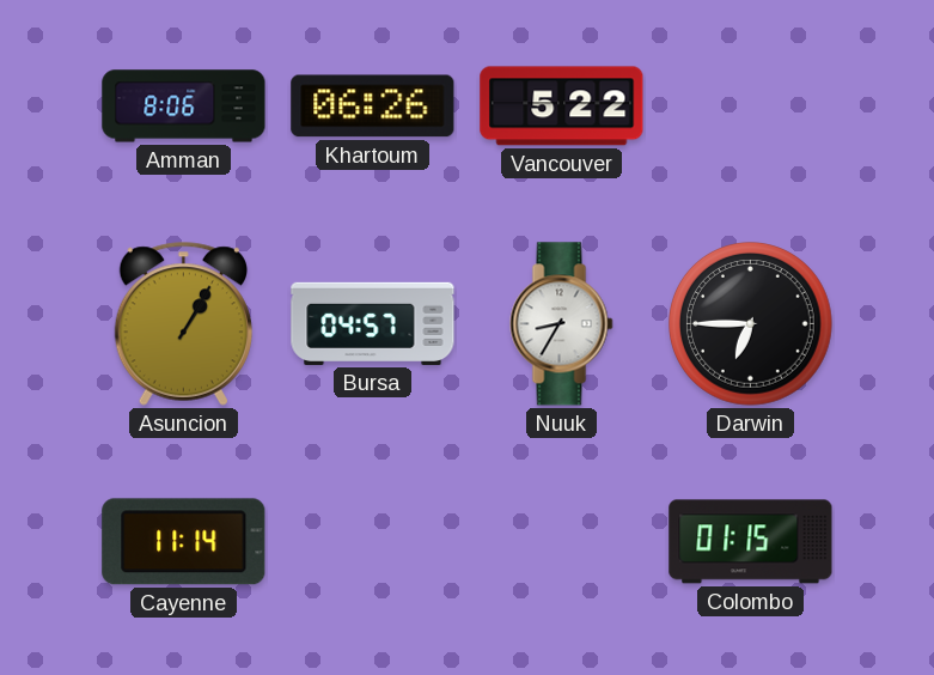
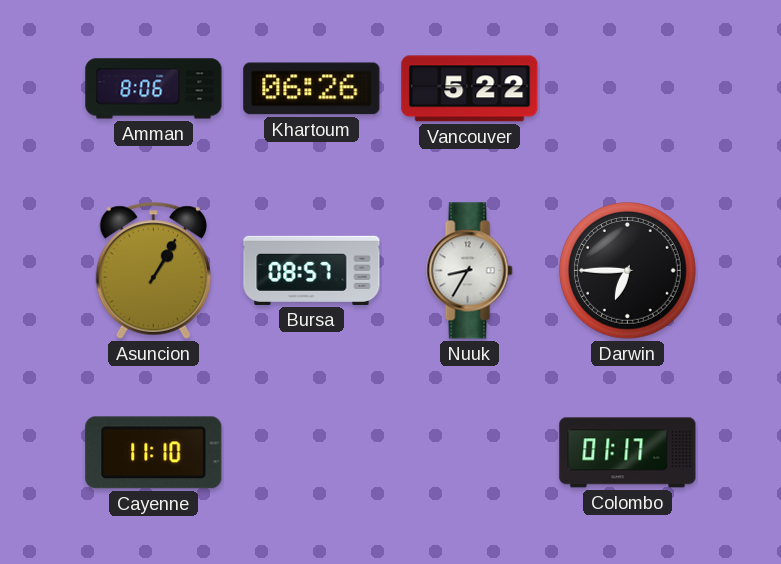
Bursa: 04:57 -> 08:57
Cayenne: 11:14 -> 11:10
Colombo: 01:15 -> 01:17
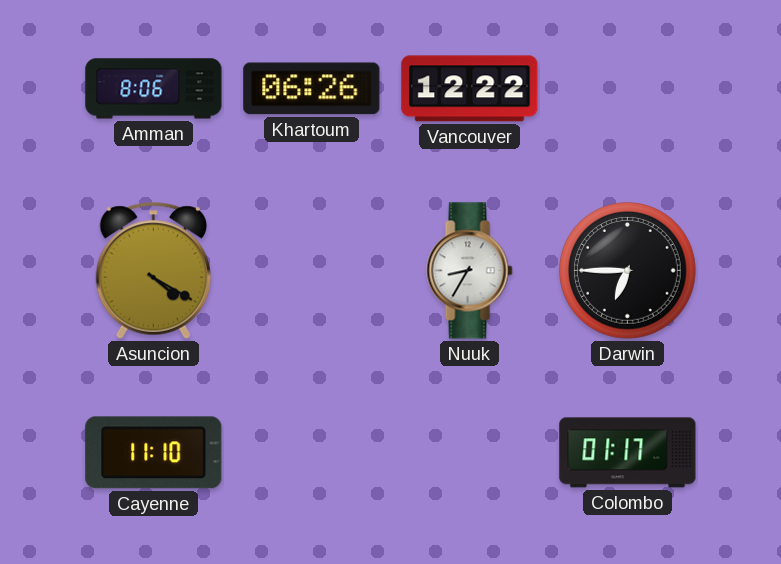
Vancouver: 5:22 -> 12:22
Asuncion: 1:05 -> 4:20
Bursa: 08:57 -> none
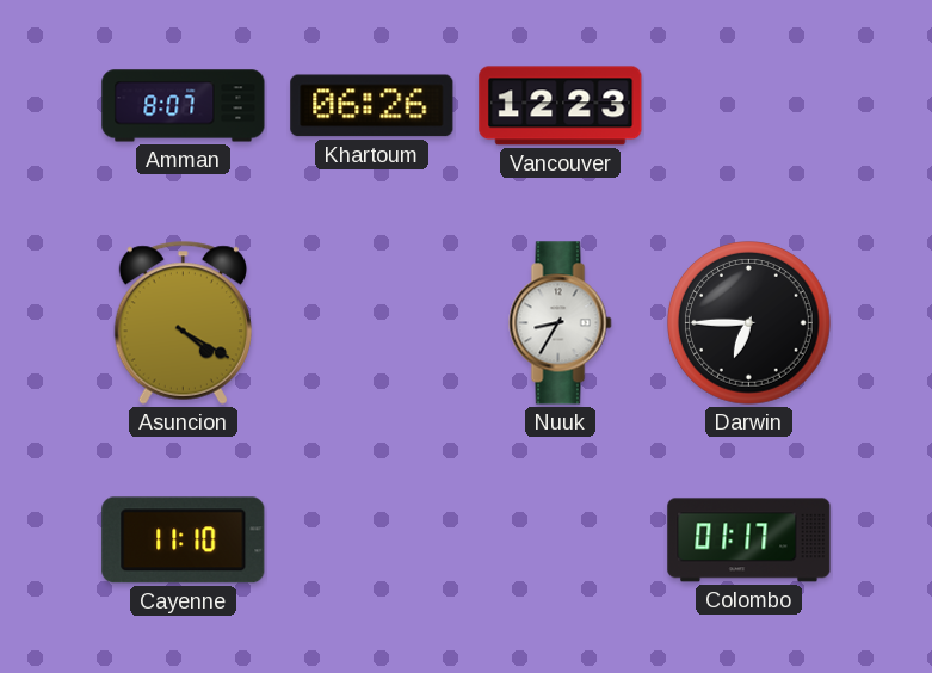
Amman: 8:06 -> 8:07
Vancouver: 12:22 -> 12:23
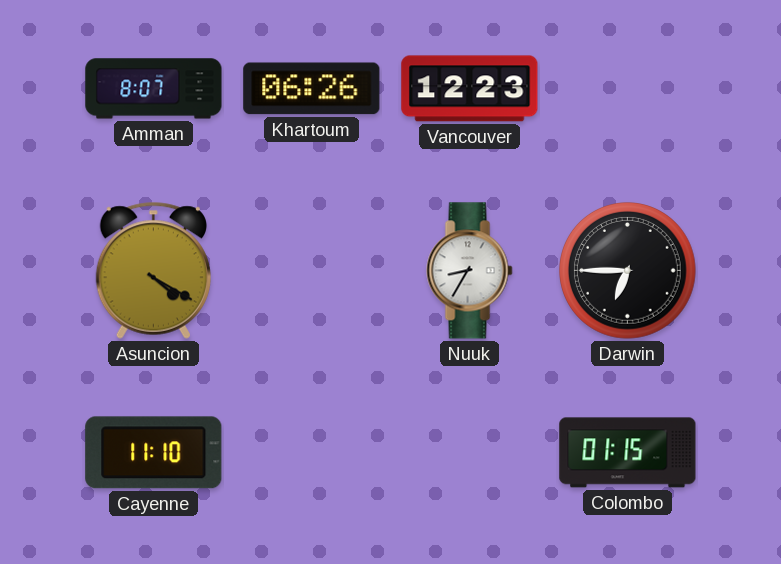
Colombo: 01:17 -> 01:15
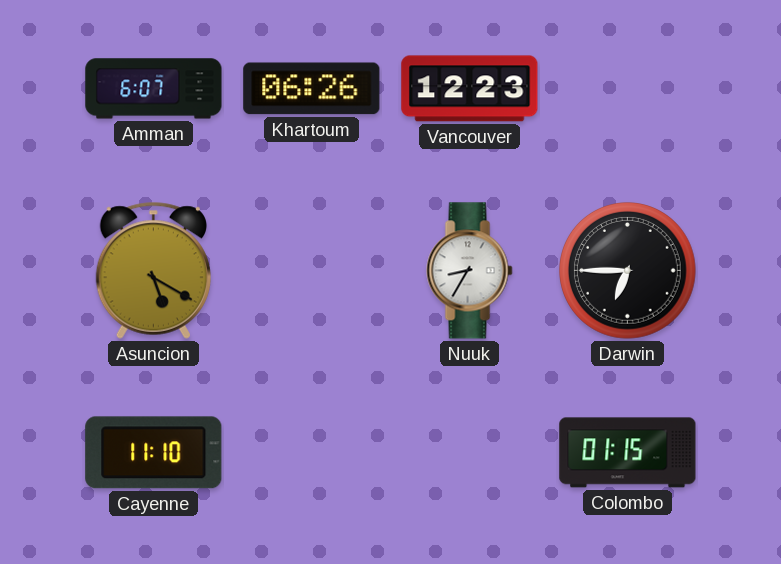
Amman: 8:07 -> 6:07
Asuncion: 4:20 -> 5:20
